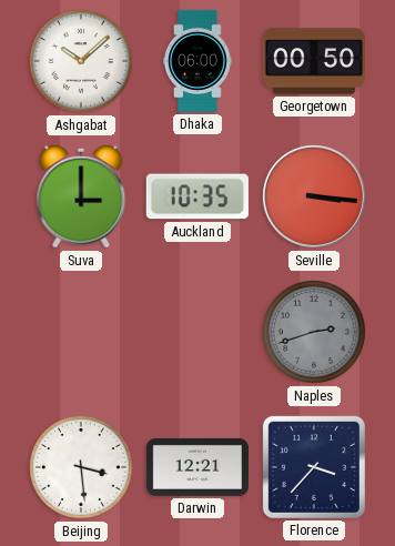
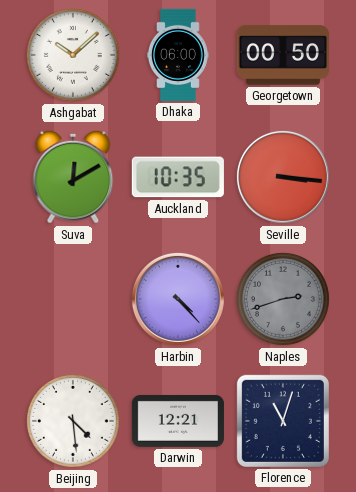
Suva: 3:00 -> 12:10
Harbin: none -> 4:23
Beijing: 3:29 -> 4:29
Florence: 3:37 -> 11:03
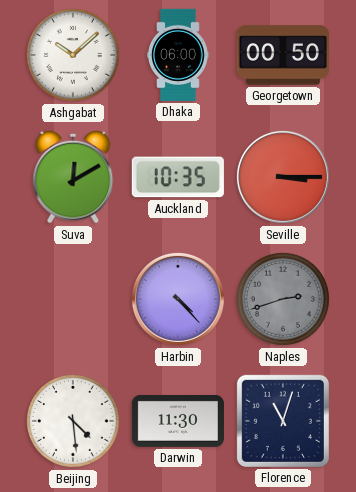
Seville: 3:16 -> 3:15
Darwin: 12:21 -> 11:30
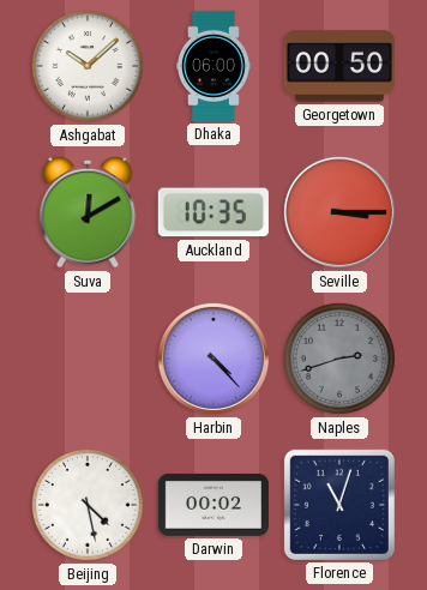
Beijing: 4:29 -> 4:28
Darwin: 11:30 -> 00:02
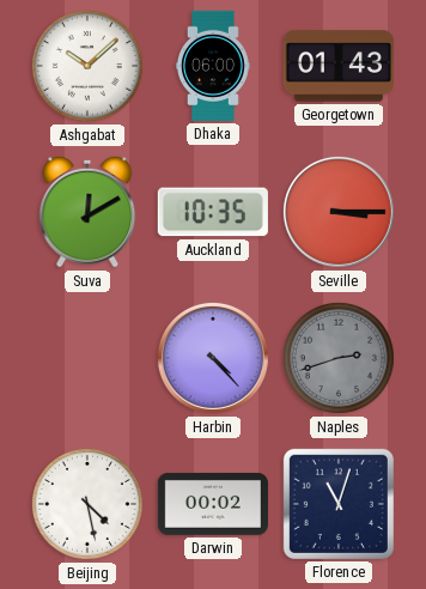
Georgetown: 00:50 -> 01:43
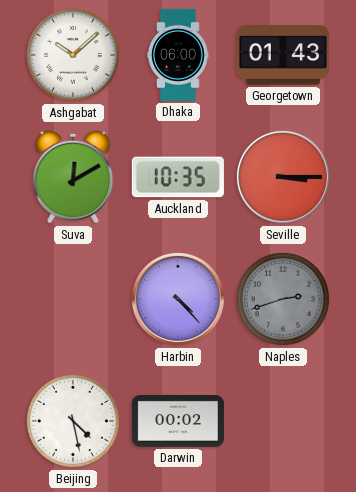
Florence: 11:03 -> none
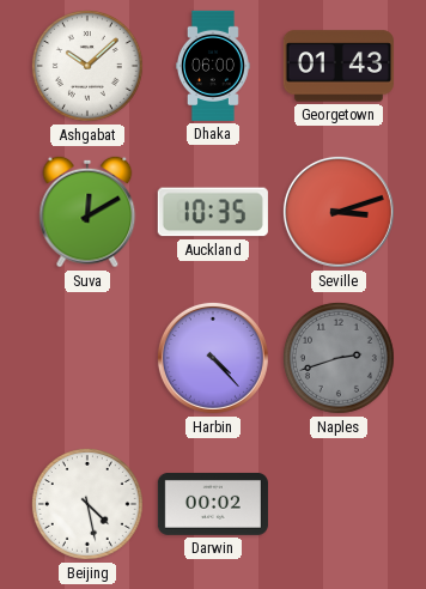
Seville: 3:15 -> 3:12
